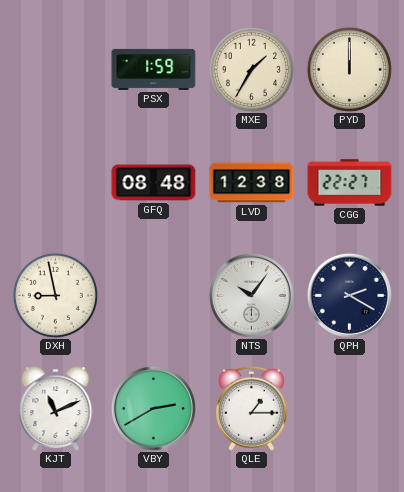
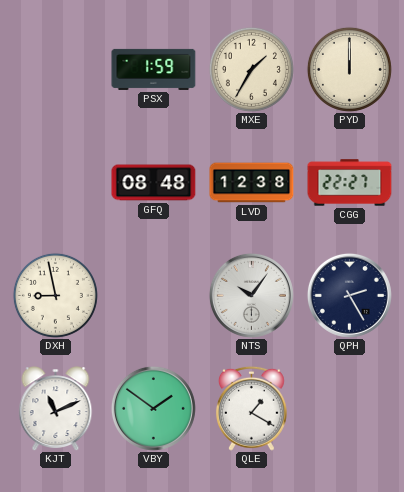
QPH: 2:20 -> 2:25
VBY: 2:40 -> 1:51
QLE: 1:15 -> 1:20
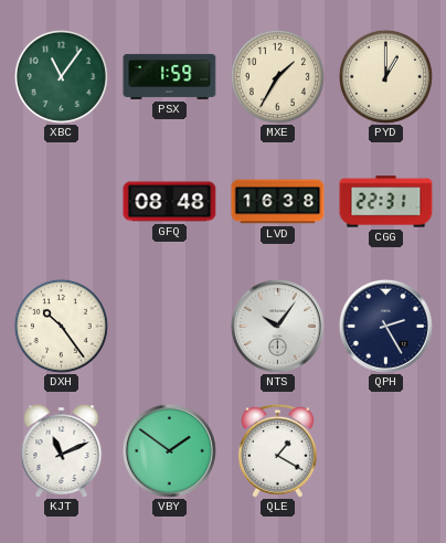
XBC: none -> 11:06
PYD: 12:00 -> 1:00
LVD: 12:38 -> 16:38
CGG: 22:27 -> 22:31
DXH: 8:58 -> 10:24
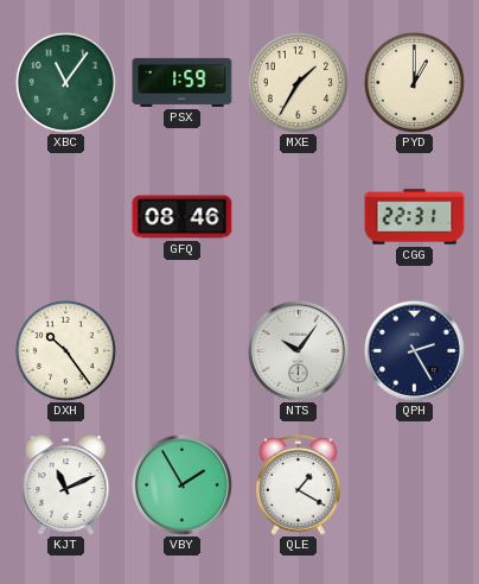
GFQ: 08:48 -> 08:46
LVD: 16:38 -> none
VBY: 1:51 -> 1:55
